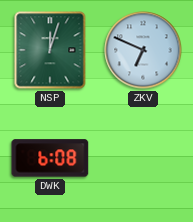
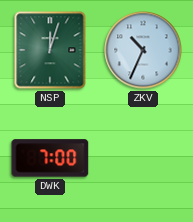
ZKV: 6:49 -> 10:34
DWK: 6:08 -> 7:00
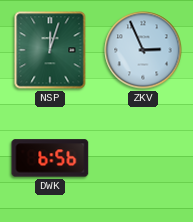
ZKV: 10:34 -> 2:56
DWK: 7:00 -> 6:56
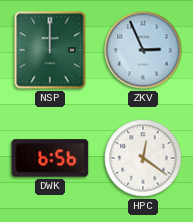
NSP: 12:03 -> 12:00
HPC: none -> 12:21
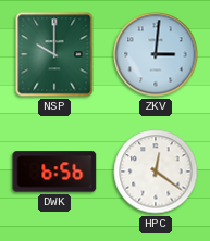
NSP: 12:00 -> 10:00
ZKV: 2:56 -> 3:01
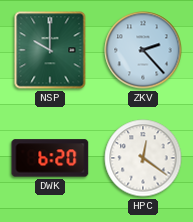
ZKV: 3:01 -> 2:23
DWK: 6:56 -> 6:20
